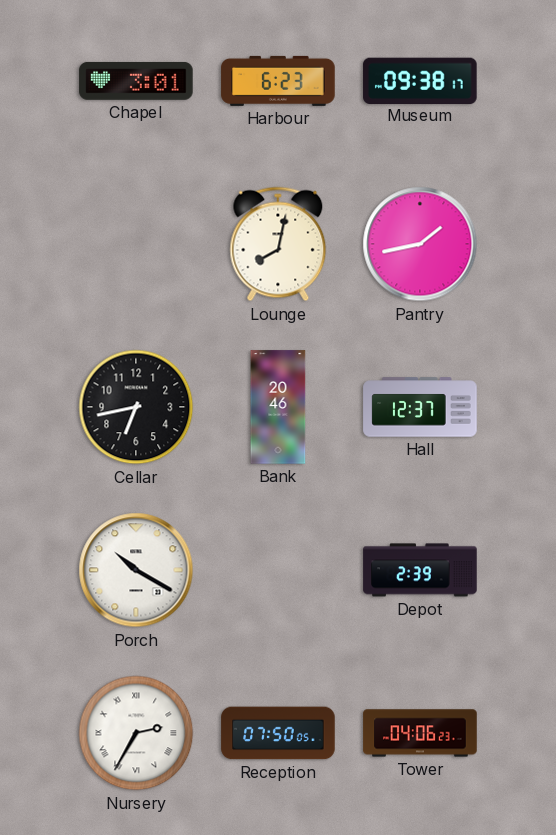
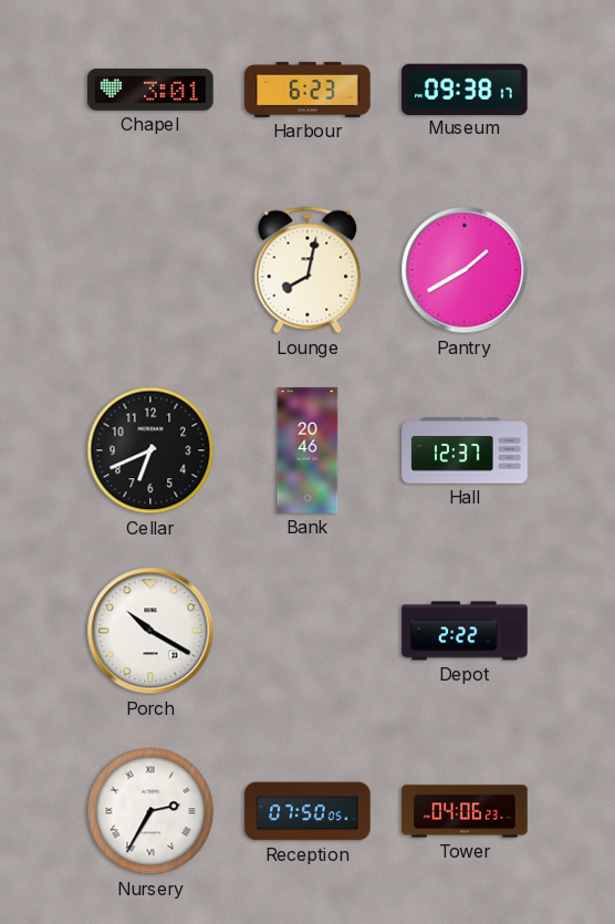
Pantry: 1:43 -> 1:40
Cellar: 6:43 -> 6:41
Depot: 2:39 -> 2:22
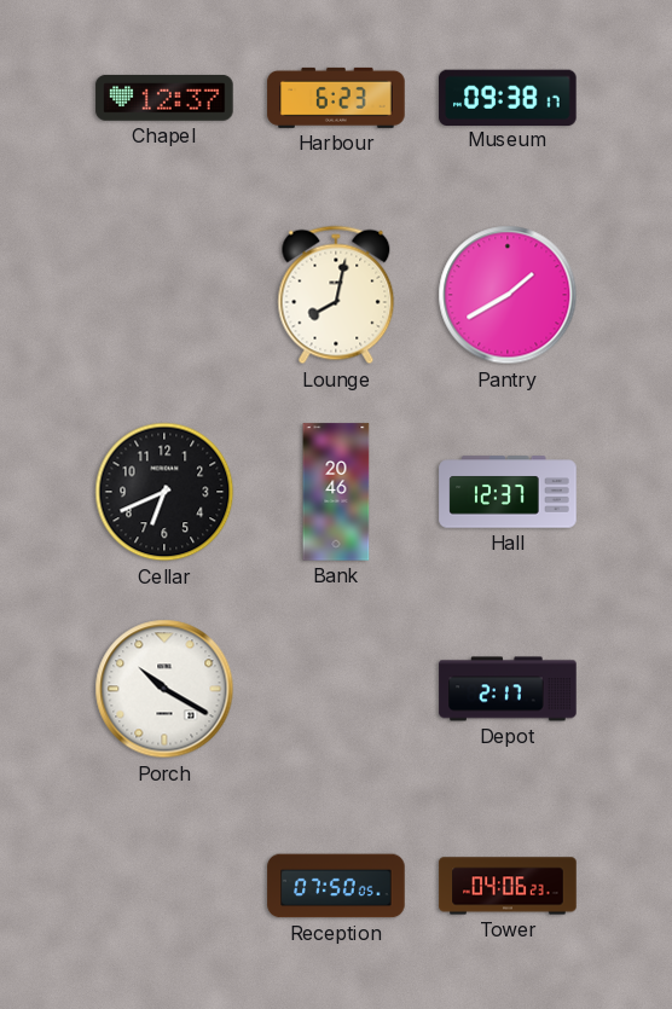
Chapel: 3:01 -> 12:37
Depot: 2:22 -> 2:17
Nursery: 2:35 -> none
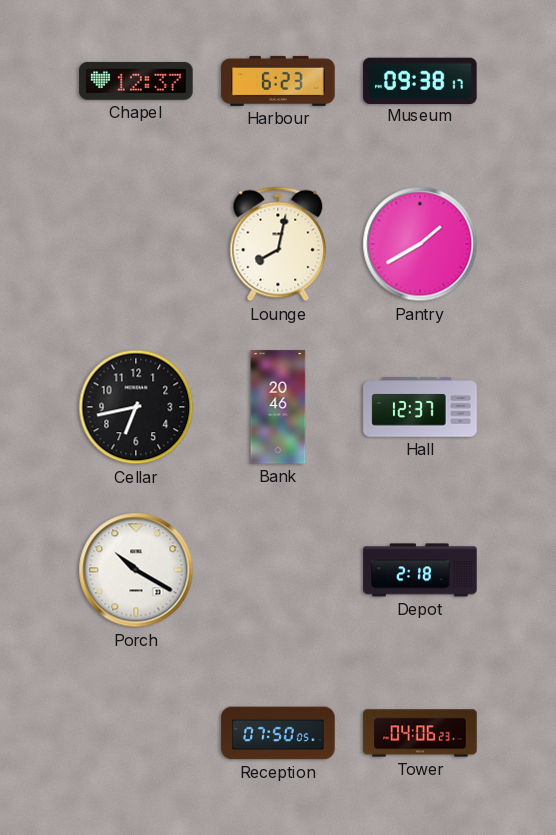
Cellar: 6:41 -> 6:43
Depot: 2:17 -> 2:18
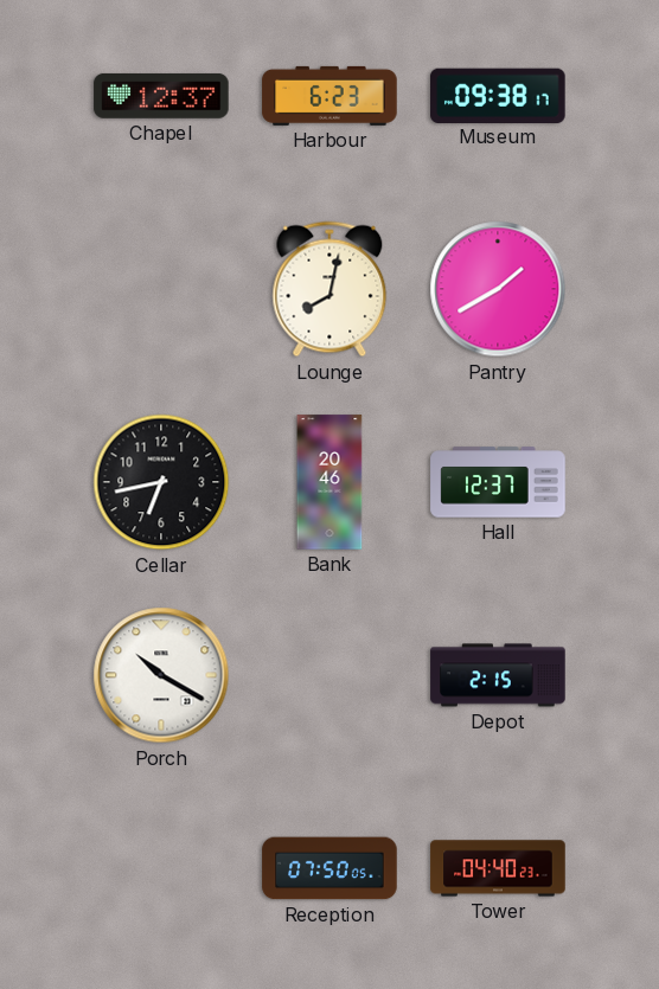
Depot: 2:18 -> 2:15
Tower: 04:06 -> 04:40
